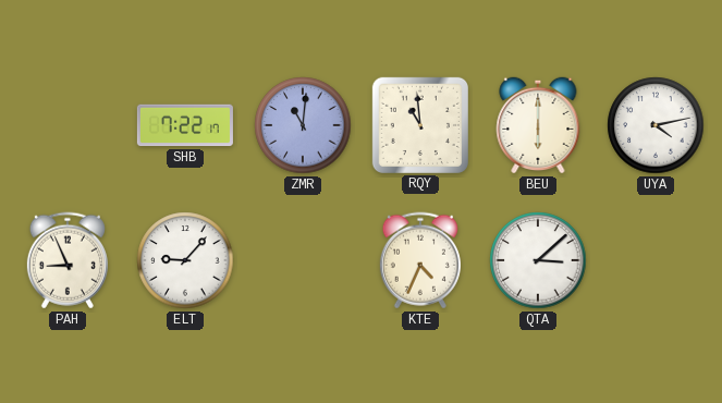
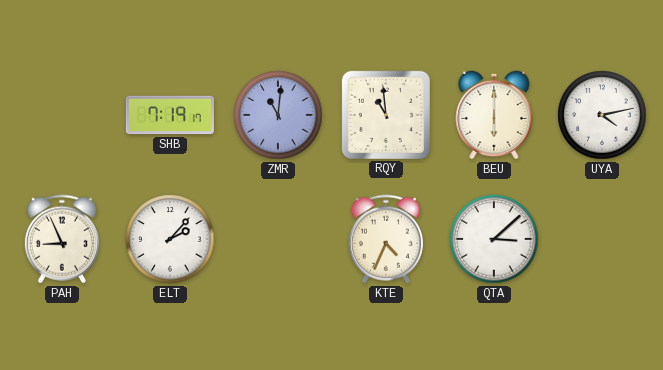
SHB: 7:22 -> 7:19
ELT: 9:07 -> 2:07
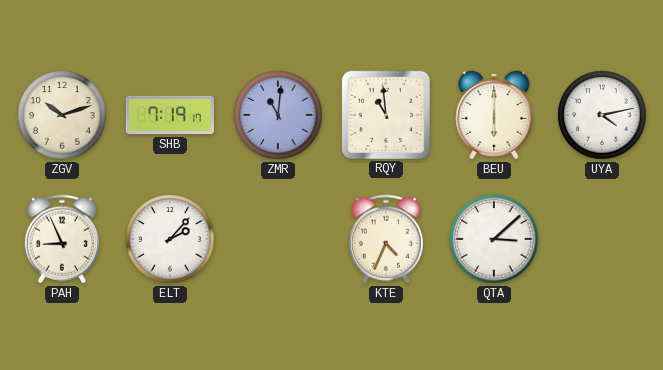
ZGV: none -> 10:12
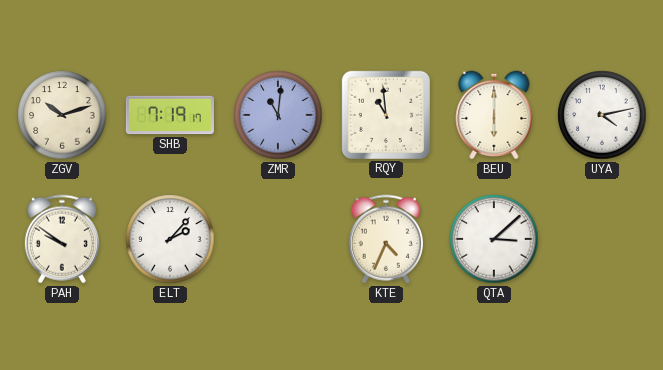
PAH: 8:56 -> 9:51
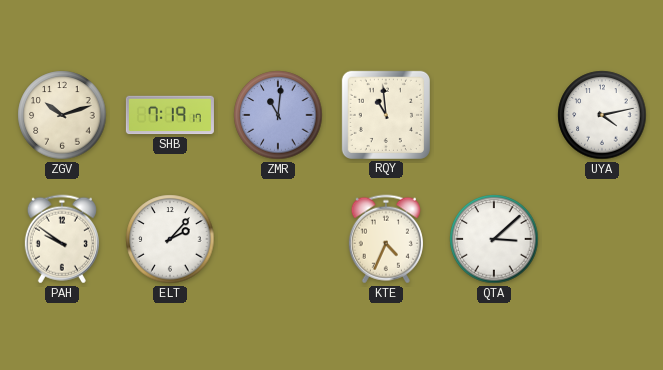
BEU: 6:00 -> none
